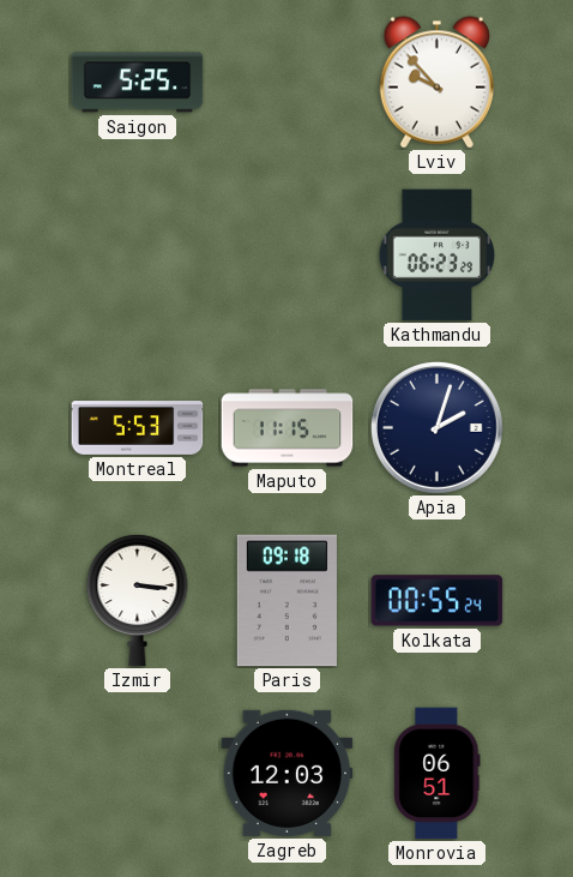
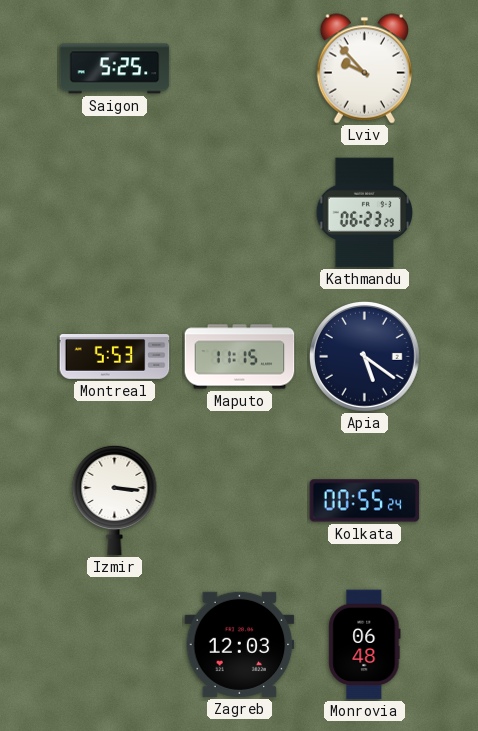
Apia: 2:03 -> 5:21
Paris: 09:18 -> none
Monrovia: 06:51 -> 06:48
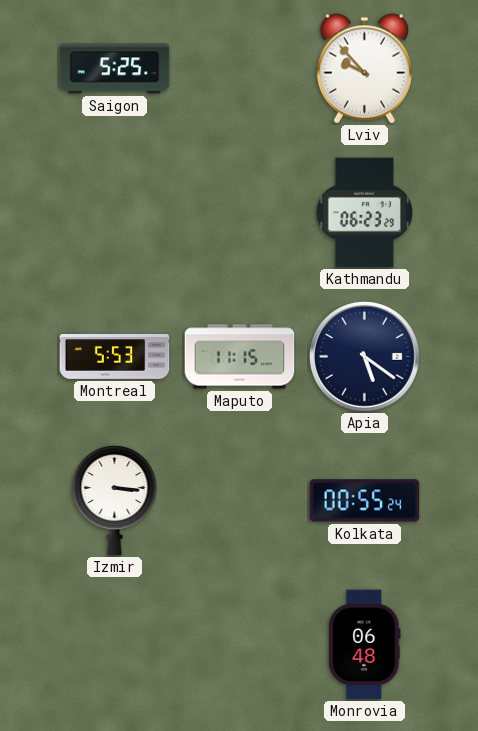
Zagreb: 12:03 -> none
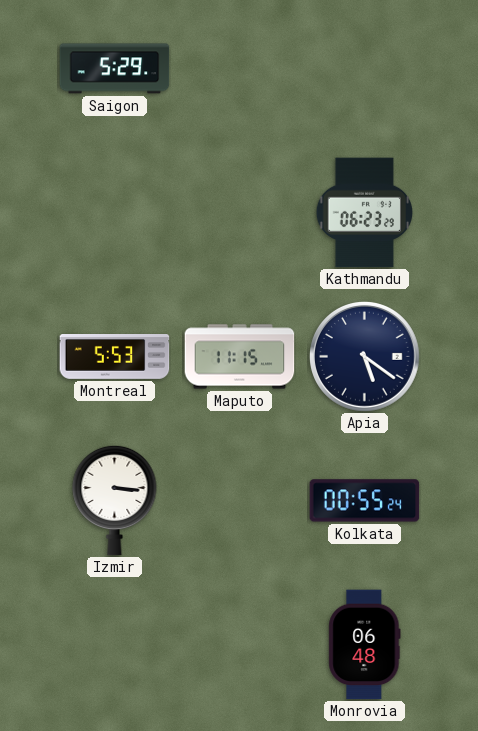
Saigon: 5:25 -> 5:29
Lviv: 9:53 -> none
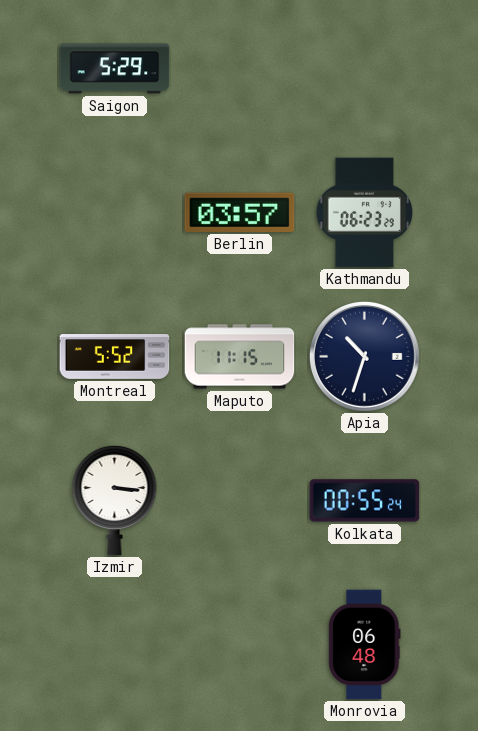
Berlin: none -> 03:57
Montreal: 5:53 -> 5:52
Apia: 5:21 -> 10:33
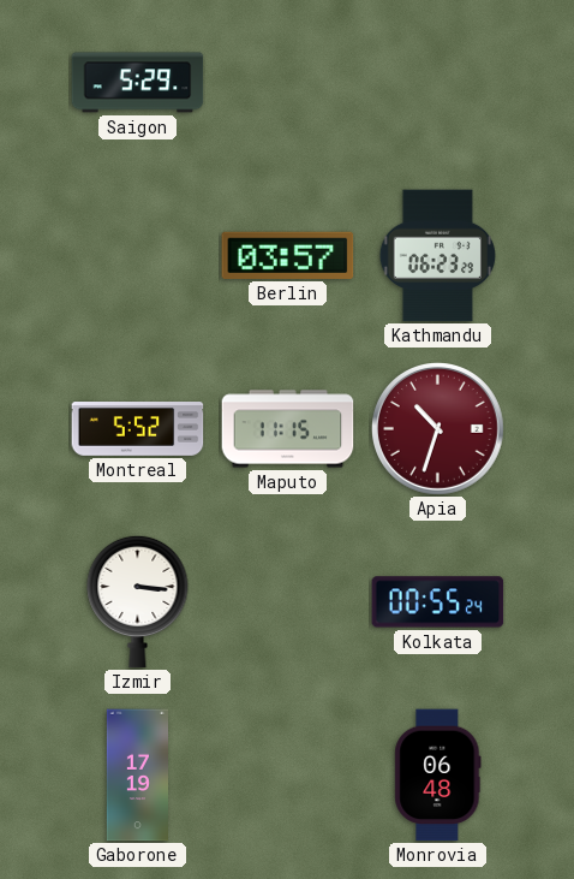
Apia dial: navy -> burgundy
Gaborone: none -> 17:19
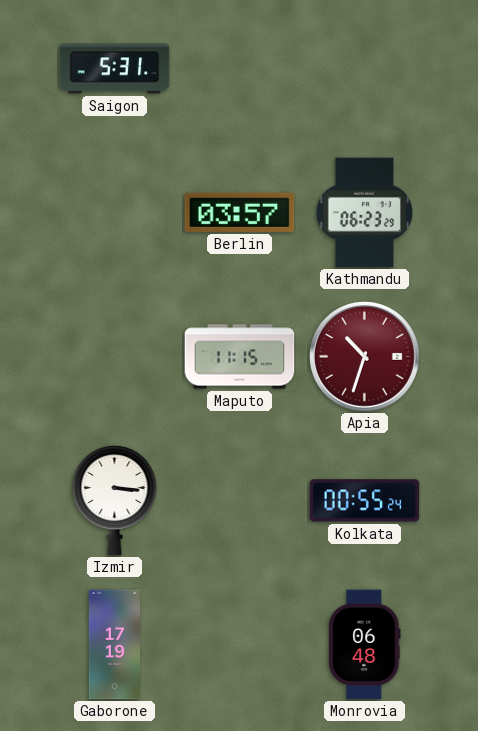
Saigon: 5:29 -> 5:31
Montreal: 5:52 -> none
